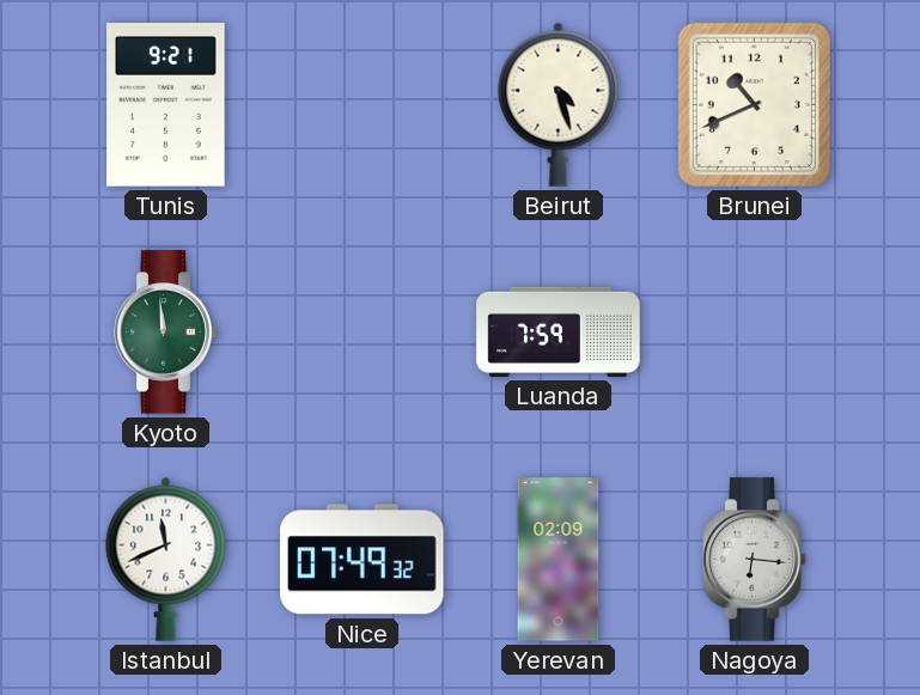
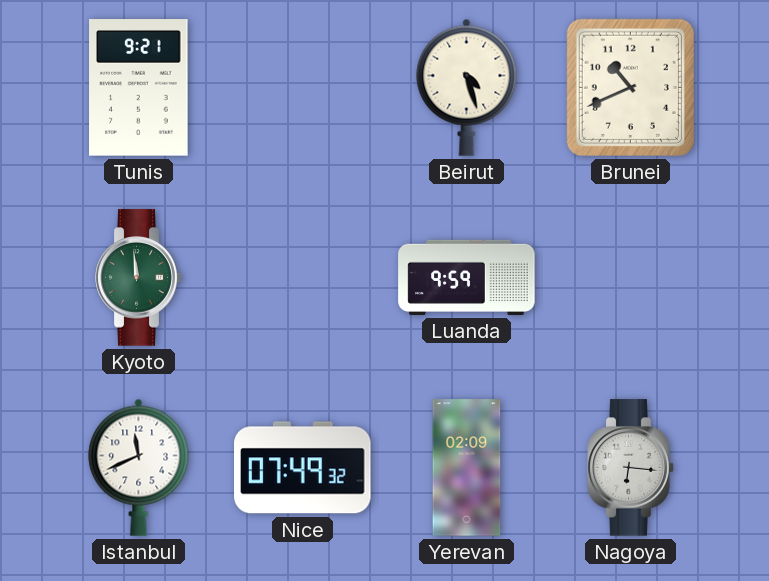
Luanda: 7:59 -> 9:59
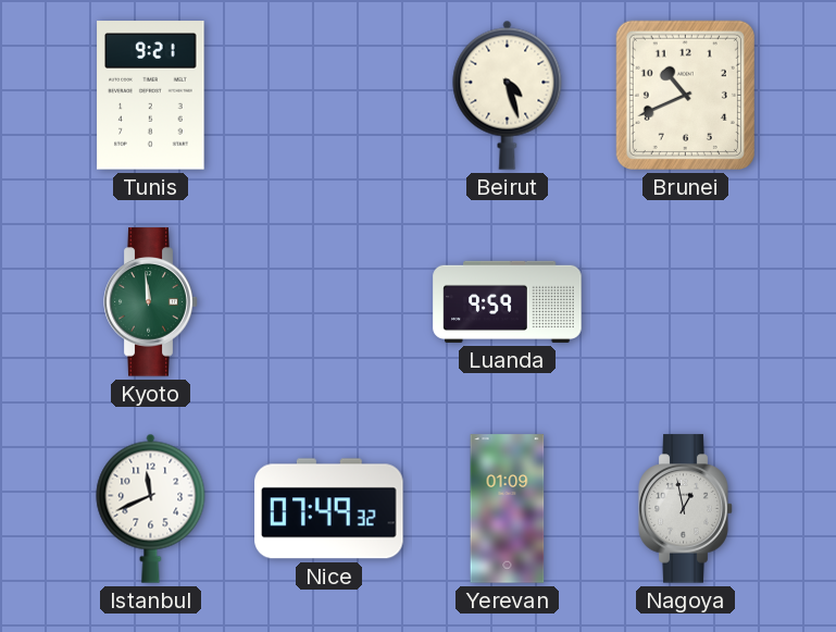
Yerevan: 02:09 -> 01:09
Nagoya: 6:16 -> 12:58
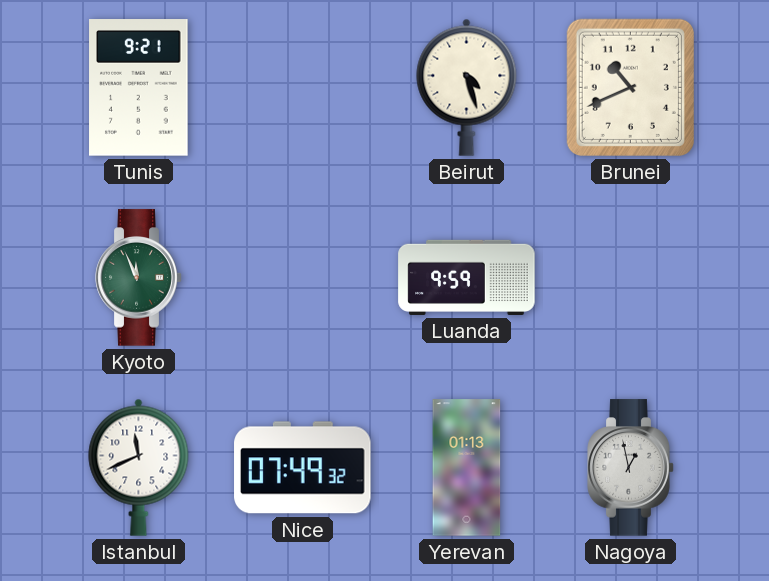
Kyoto: 11:59 -> 11:56
Yerevan: 01:09 -> 01:13
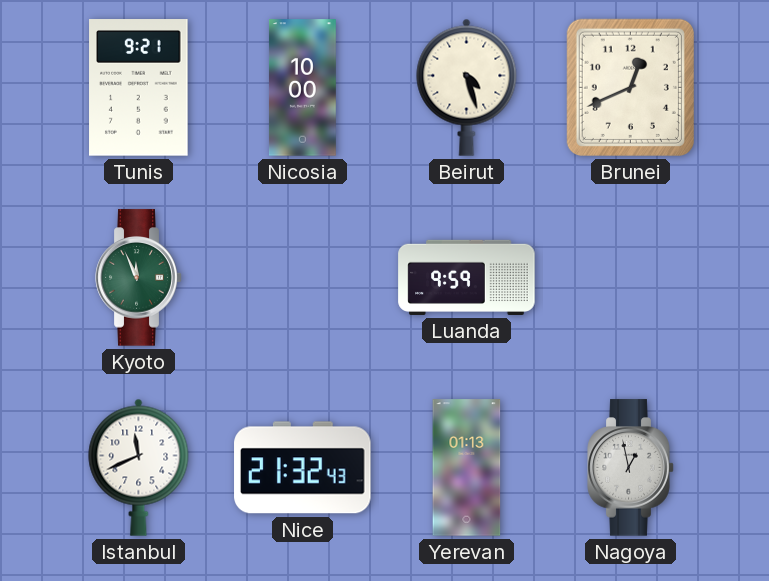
Nicosia: none -> 10:00
Brunei: 10:41 -> 12:41
Nice: 07:49 -> 21:32
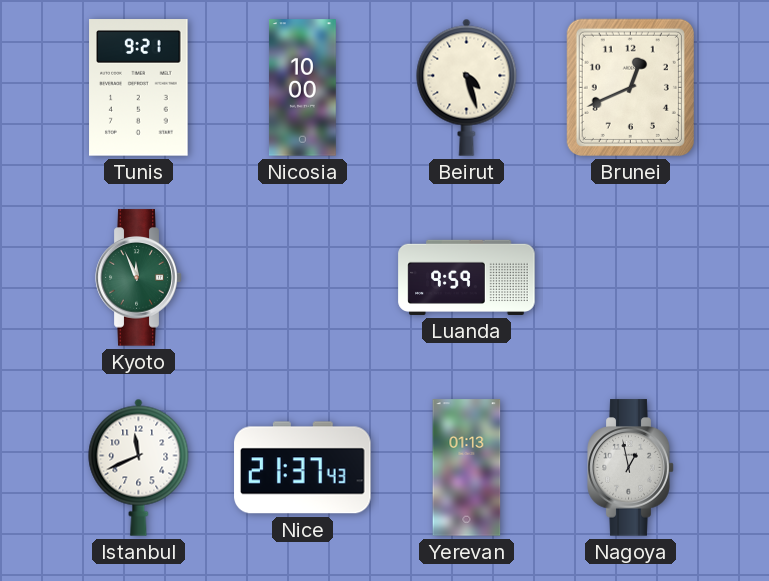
Nice: 21:32 -> 21:37
